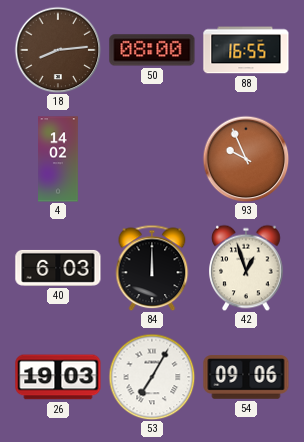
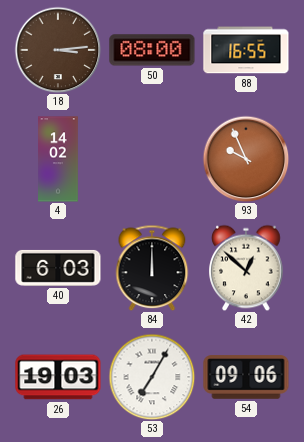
18: 8:14 -> 3:14
42: 12:57 -> 12:52
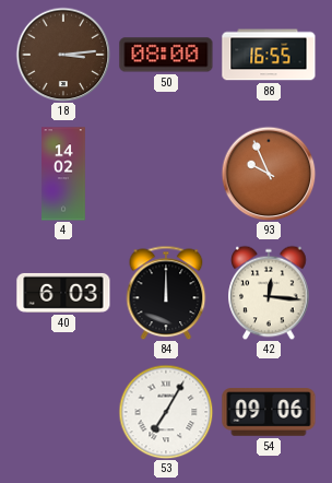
42: 12:52 -> 12:16
26: 19:03 -> none
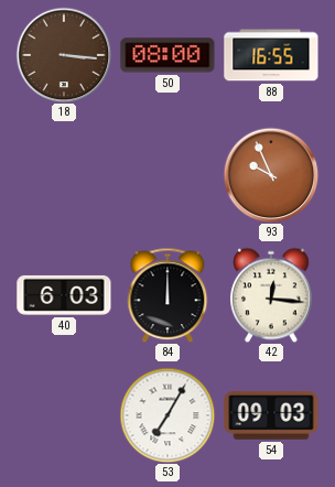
18: 3:14 -> 3:16
4: 14:02 -> none
54: 09:06 -> 09:03
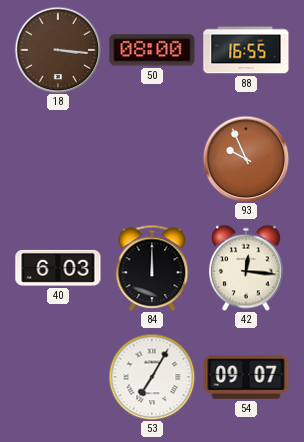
54: 09:03 -> 09:07
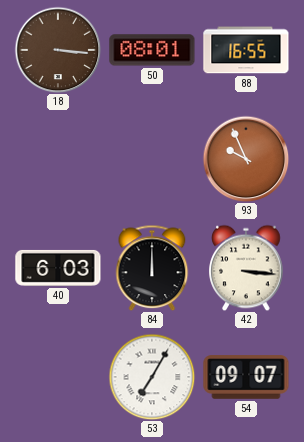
50: 08:00 -> 08:01
42: 12:16 -> 3:16
